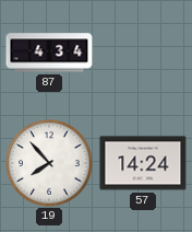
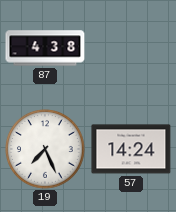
87: 4:34 -> 4:38
19: 7:53 -> 7:26
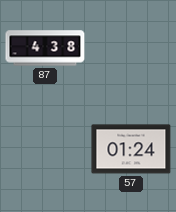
19: 7:26 -> none
57: 14:24 -> 01:24
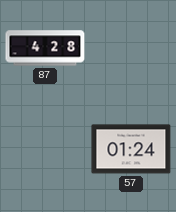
87: 4:38 -> 4:28
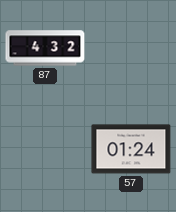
87: 4:28 -> 4:32
